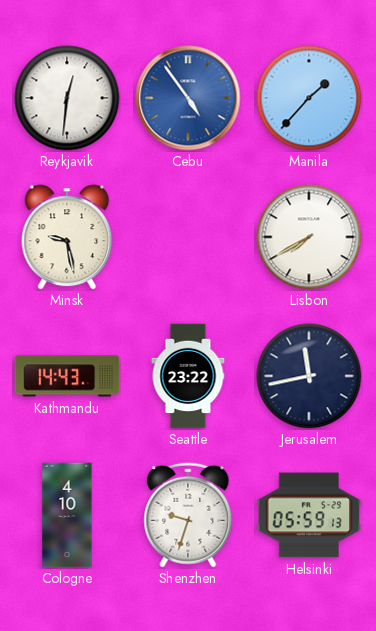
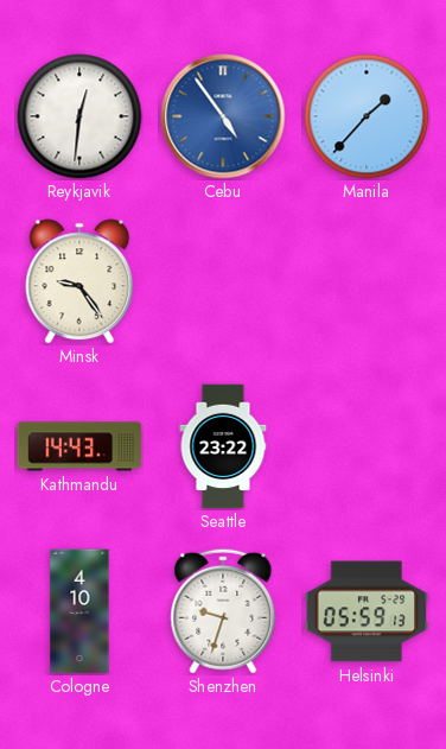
Minsk: 9:28 -> 9:24
Lisbon: 7:40 -> none
Jerusalem: 11:43 -> none
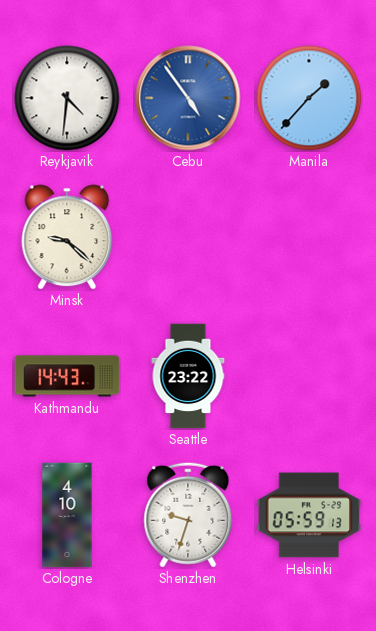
Reykjavik: 12:31 -> 4:31
Minsk: 9:24 -> 9:22
